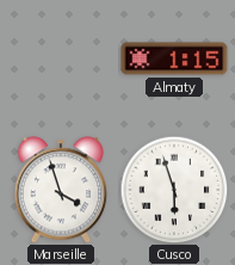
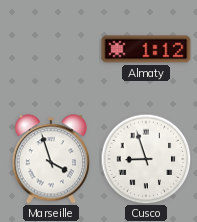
Almaty: 1:15 -> 1:12
Cusco: 5:57 -> 8:57
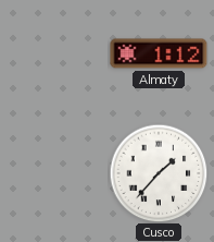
Marseille: 3:57 -> none
Cusco: 8:57 -> 1:37
